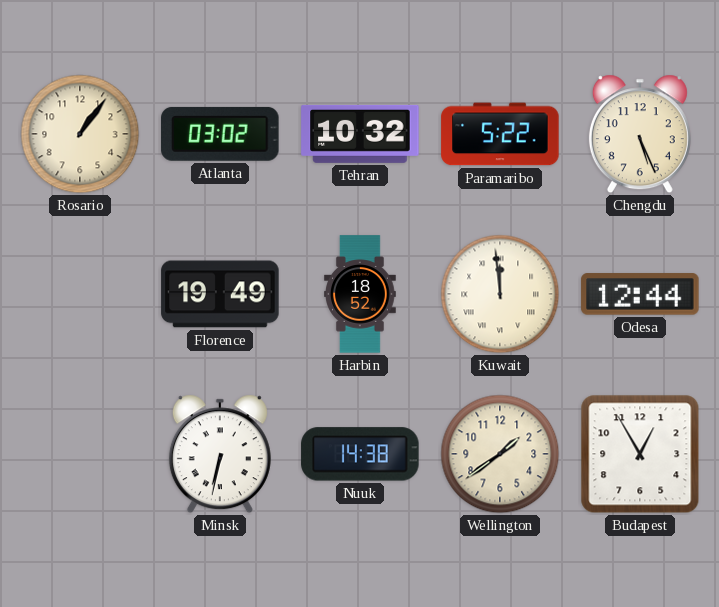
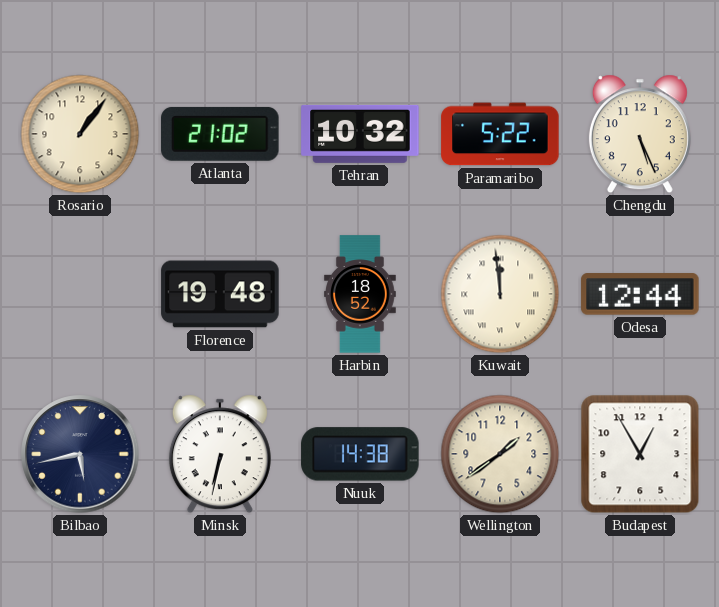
Atlanta: 03:02 -> 21:02
Florence: 19:49 -> 19:48
Bilbao: none -> 5:43
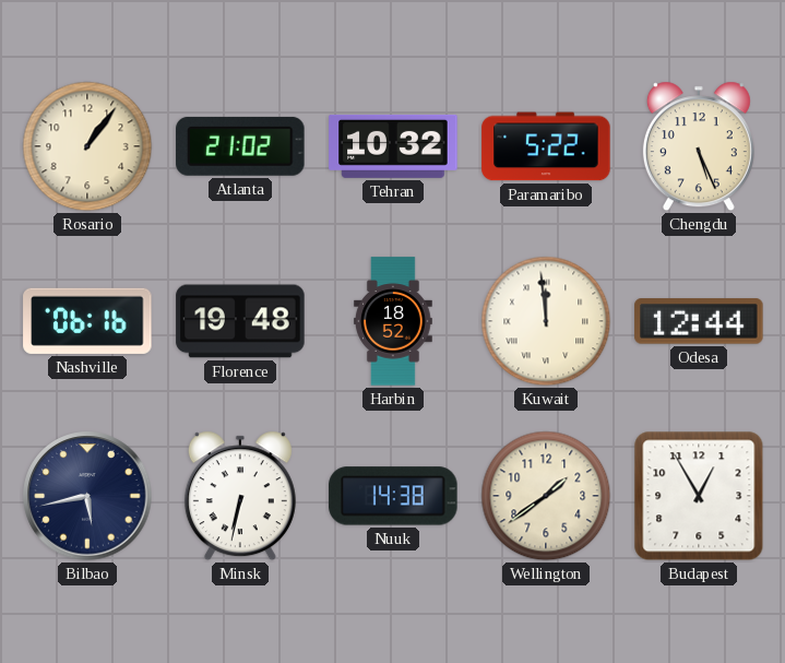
Nashville: none -> 06:16
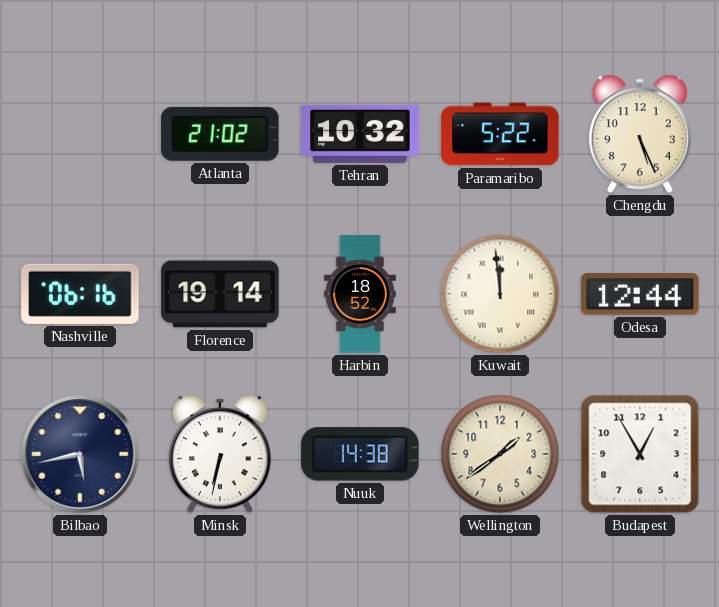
Rosario: 1:06 -> none
Florence: 19:48 -> 19:14
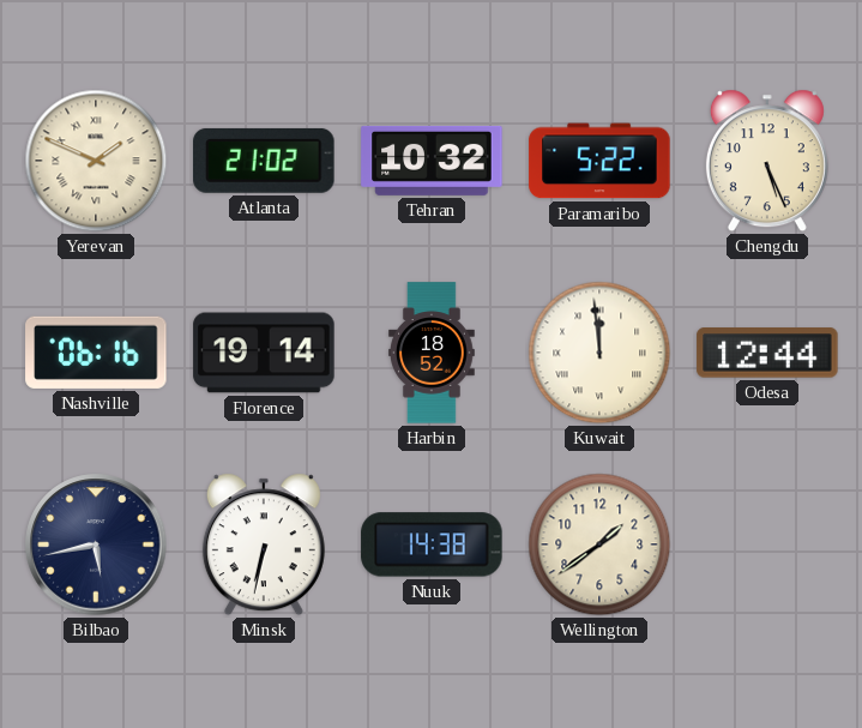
Yerevan: none -> 1:49
Budapest: 12:55 -> none
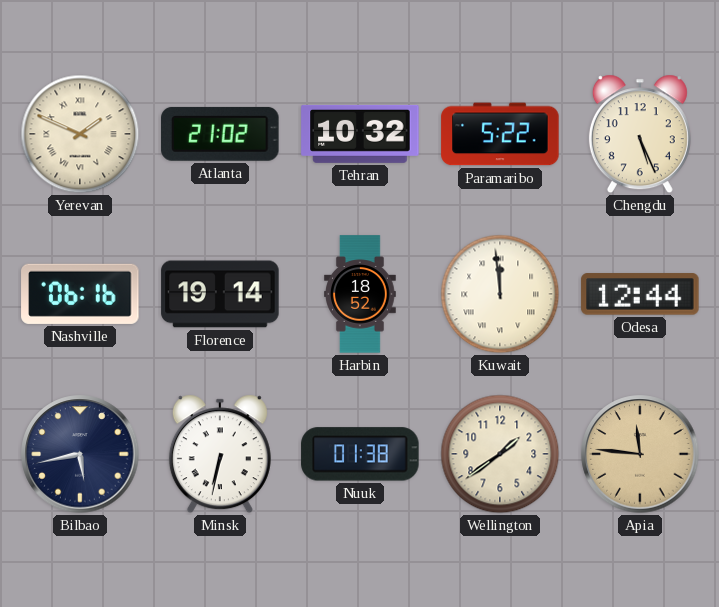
Nuuk: 14:38 -> 01:38
Apia: none -> 11:46
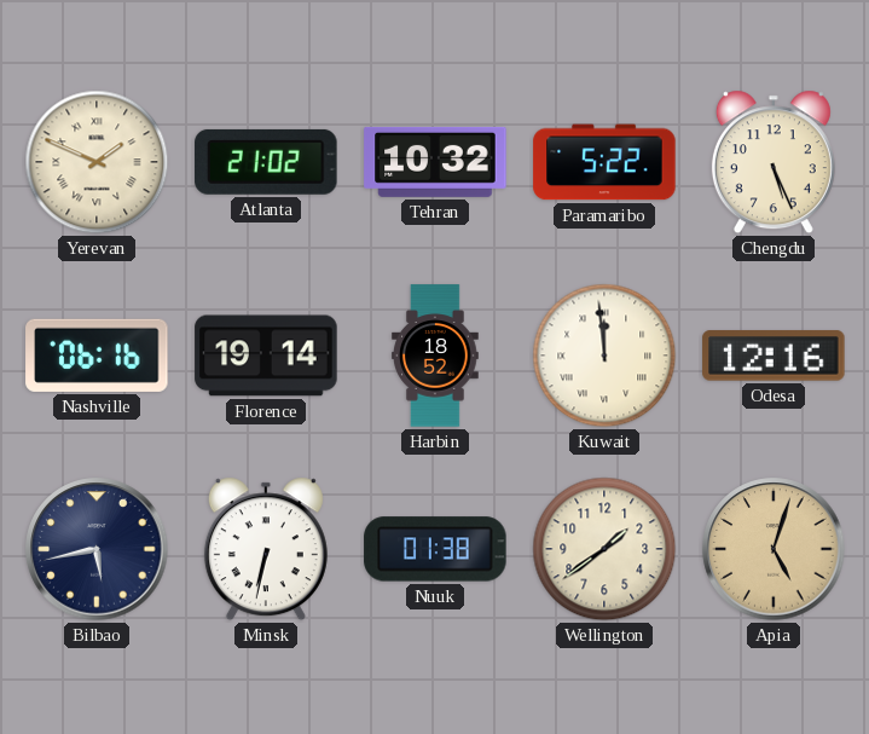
Odesa: 12:44 -> 12:16
Apia: 11:46 -> 5:03
